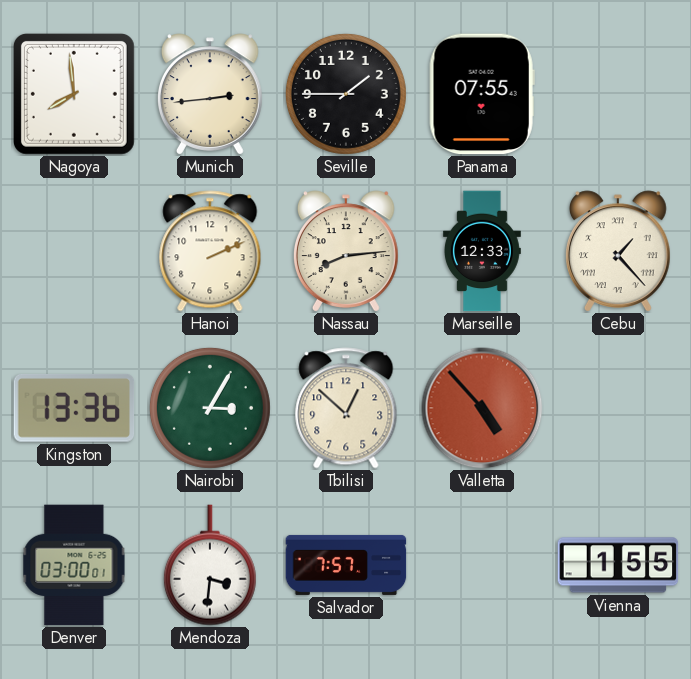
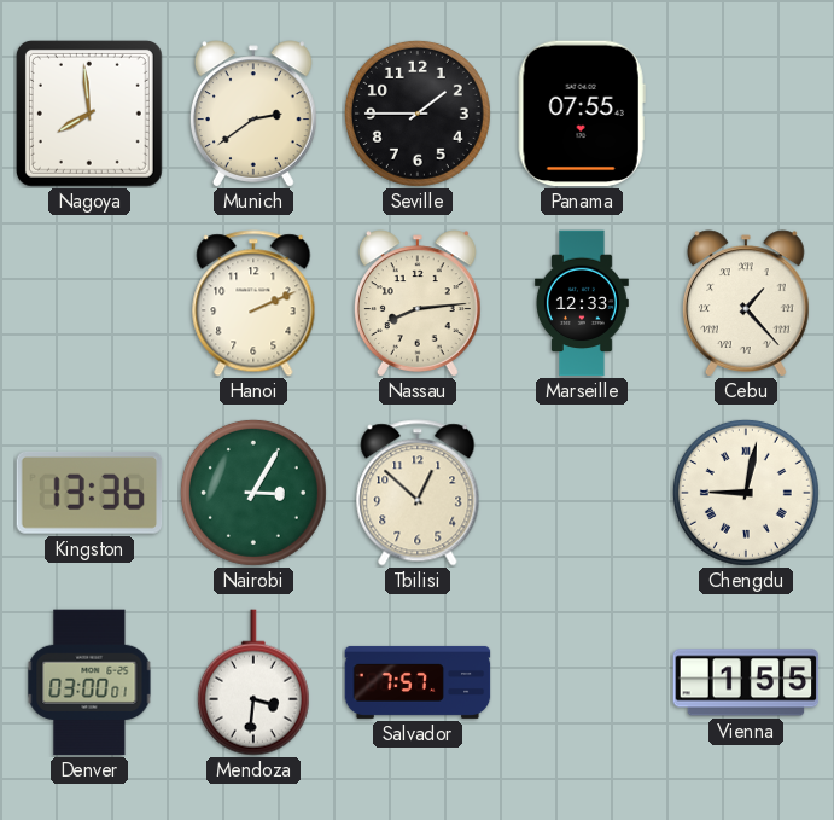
Munich: 2:44 -> 2:39
Valletta: 4:53 -> none
Chengdu: none -> 9:02
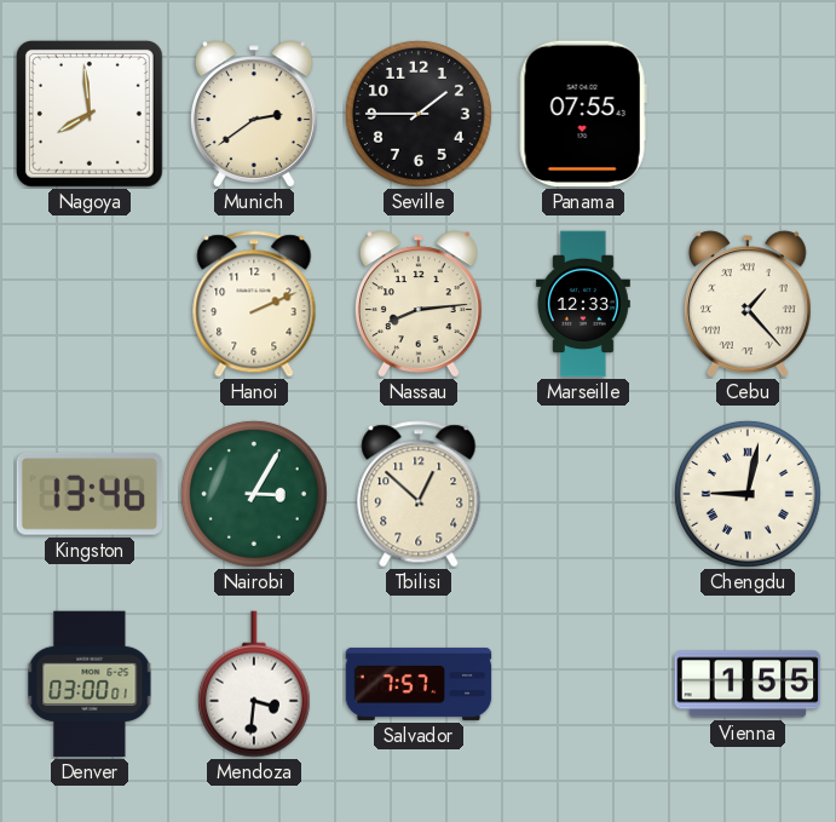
Kingston: 13:36 -> 13:46
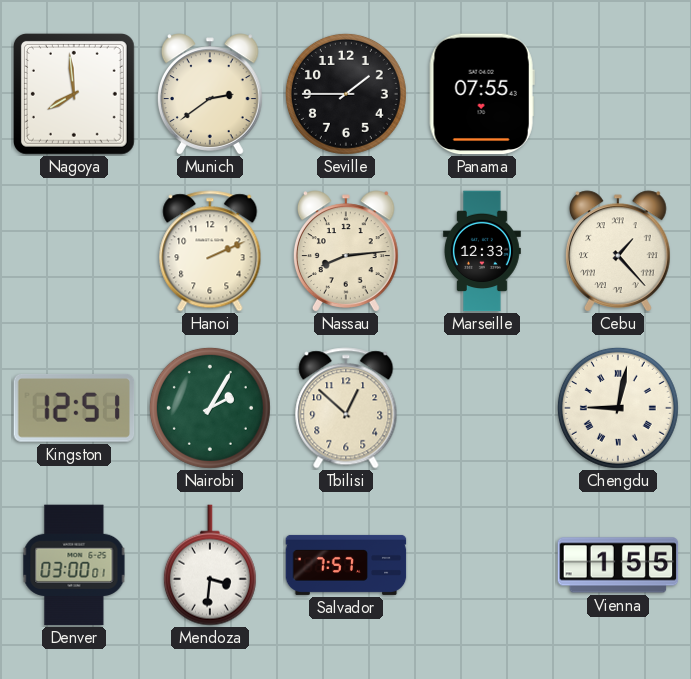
Kingston: 13:46 -> 12:51
Nairobi: 3:05 -> 2:05
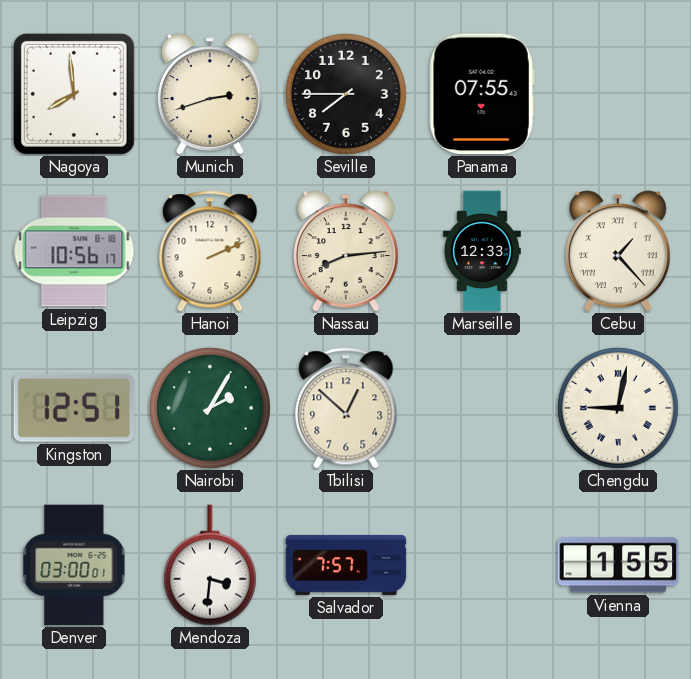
Munich: 2:39 -> 2:42
Seville: 1:45 -> 7:45
Leipzig: none -> 10:56
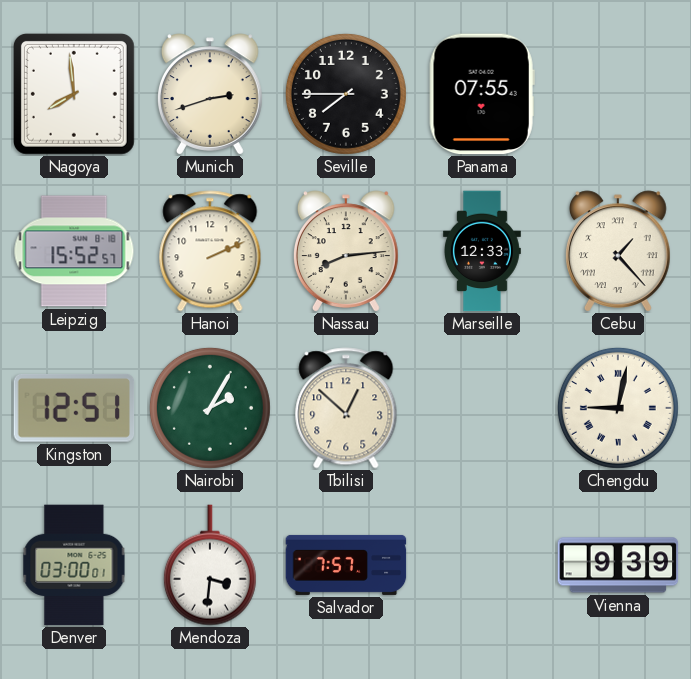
Leipzig: 10:56 -> 15:52
Vienna: 1:55 -> 9:39
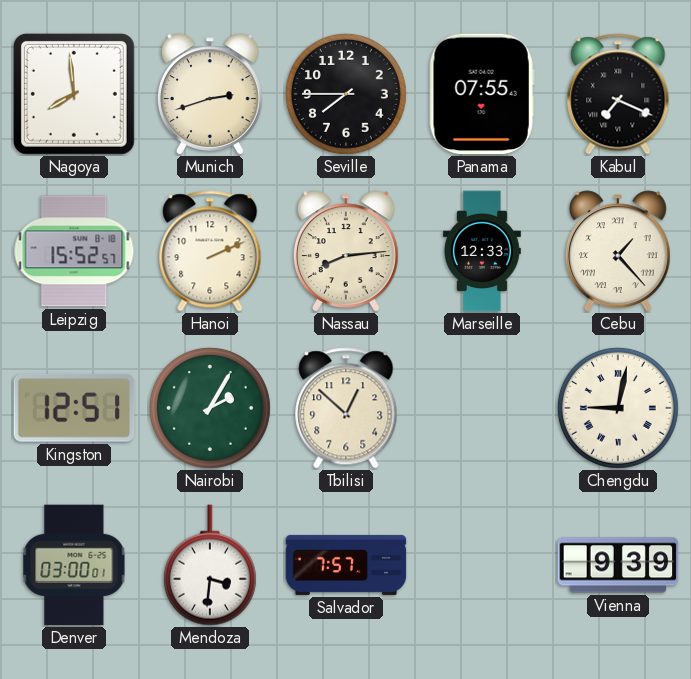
Kabul: none -> 7:19
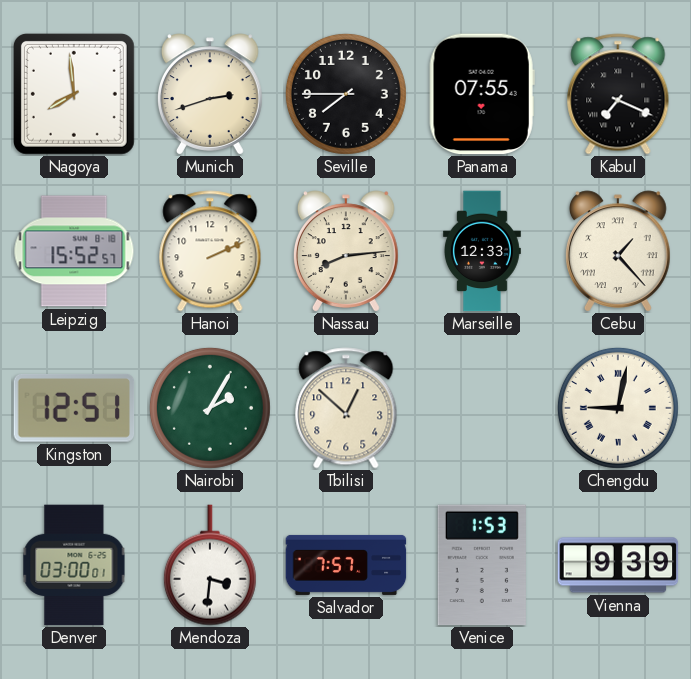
Venice: none -> 1:53
